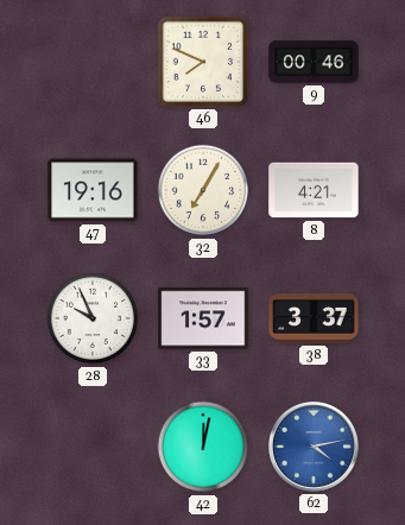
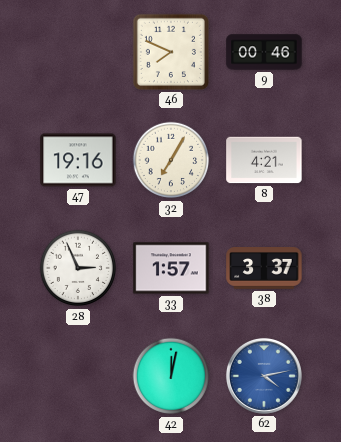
28: 9:56 -> 2:56
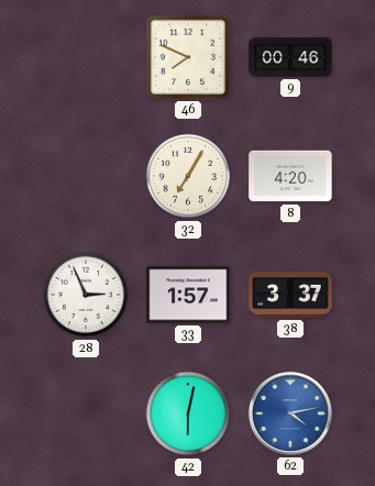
47: 19:16 -> none
8: 4:21 -> 4:20
42: 12:02 -> 6:02
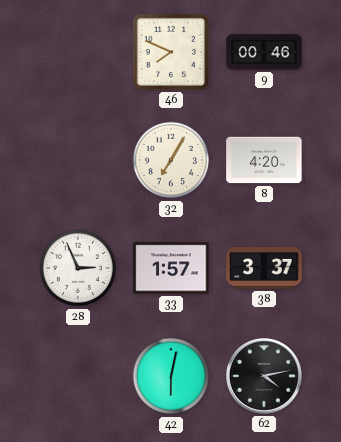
62 dial: blue -> black
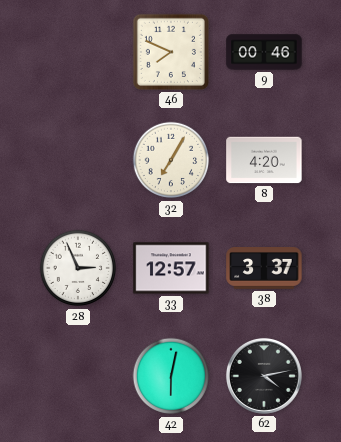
33: 1:57 -> 12:57
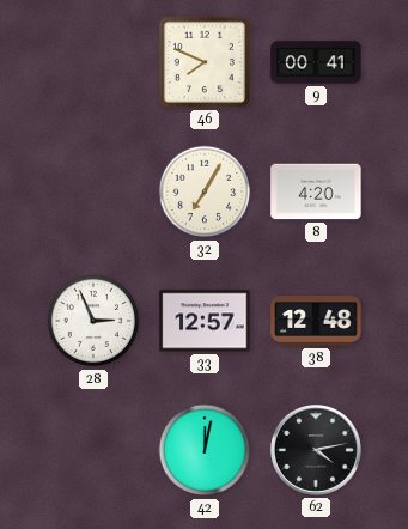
9: 00:46 -> 00:41
38: 3:37 -> 12:48
42: 6:02 -> 12:02
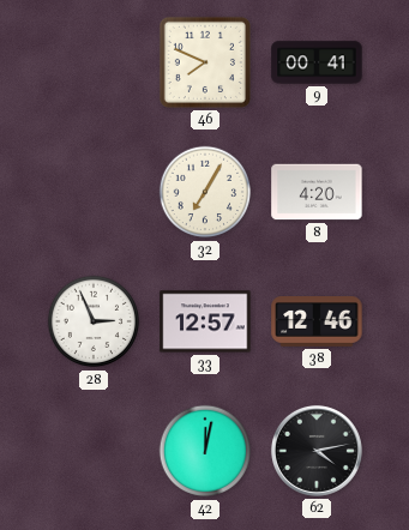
38: 12:48 -> 12:46
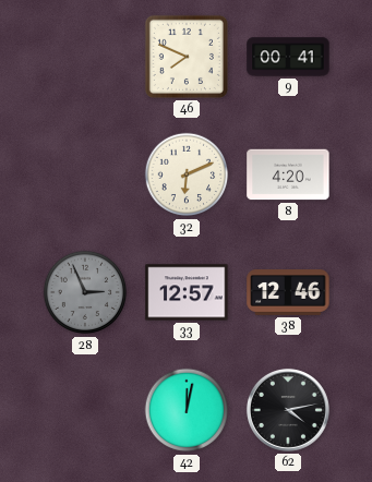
32: 7:05 -> 6:11
28 dial: white -> grey
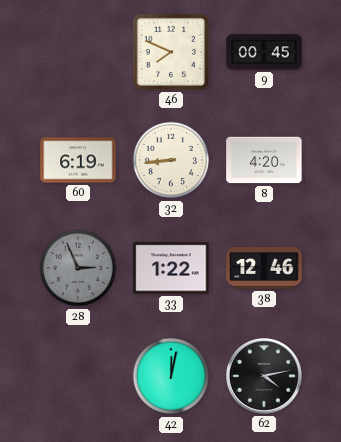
9: 00:41 -> 00:45
60: none -> 6:19
32: 6:11 -> 8:44
33: 12:57 -> 1:22
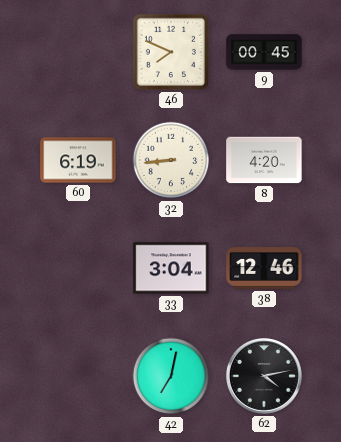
28: 2:56 -> none
33: 1:22 -> 3:04
42: 12:02 -> 7:02
